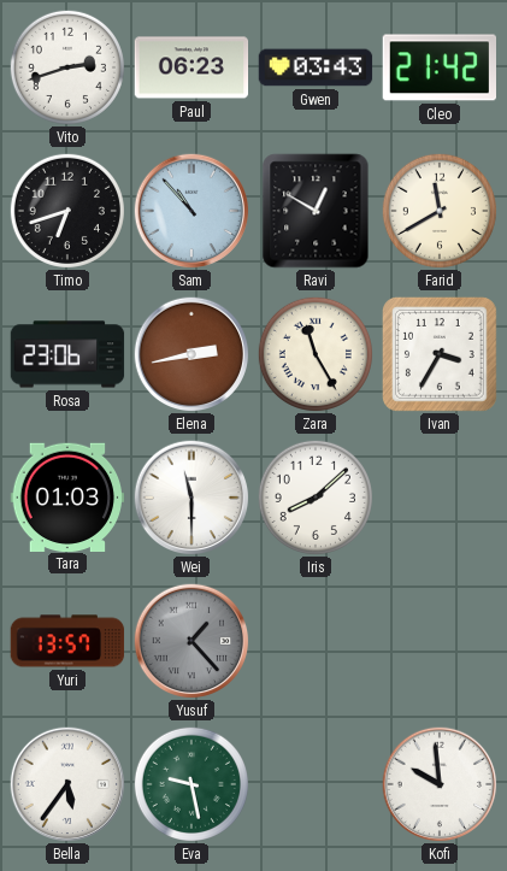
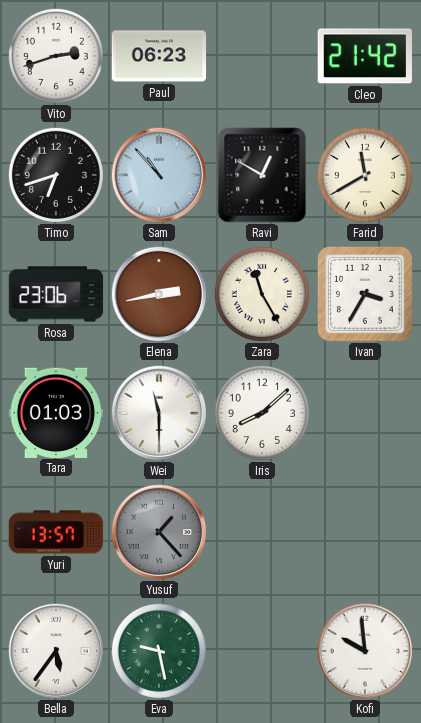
Gwen: 03:43 -> none
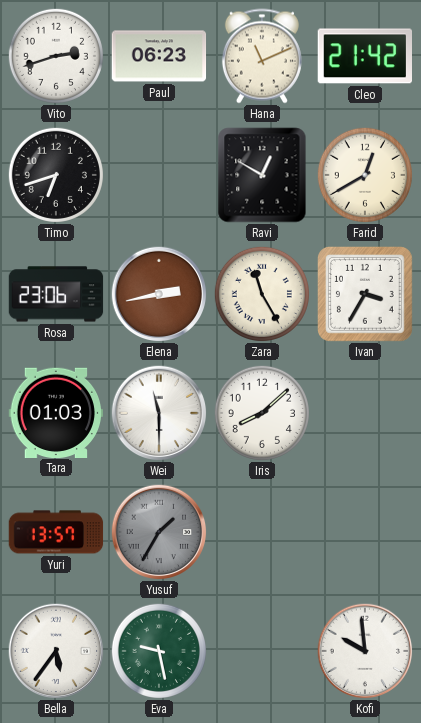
Hana: none -> 11:11
Sam: 10:53 -> none
Farid: 11:40 -> 12:40
Yusuf: 1:23 -> 1:35
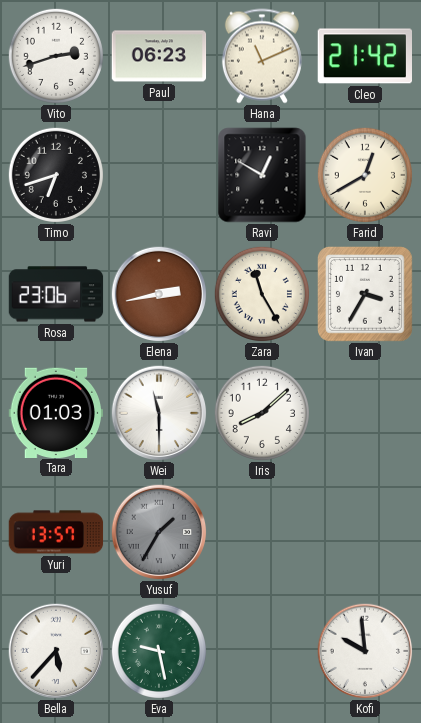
Bella: 5:36 -> 5:37
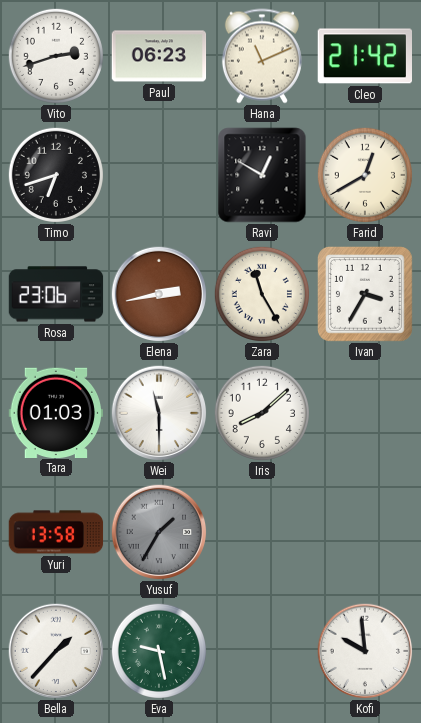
Yuri: 13:57 -> 13:58
Bella: 5:37 -> 1:37
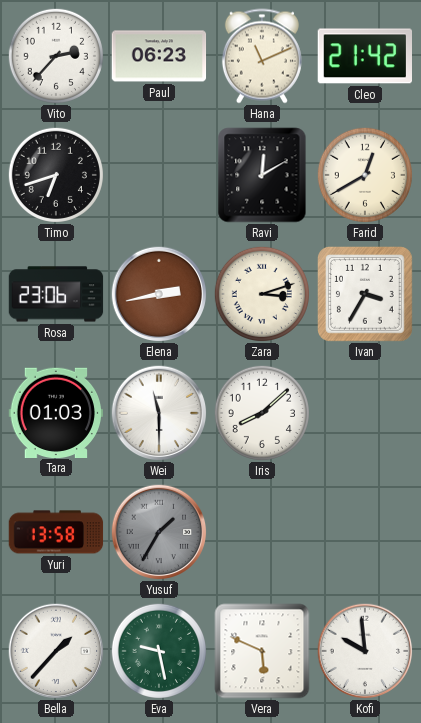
Vito: 2:42 -> 2:37
Ravi: 12:50 -> 12:10
Zara: 11:25 -> 3:12
Vera: none -> 5:49
